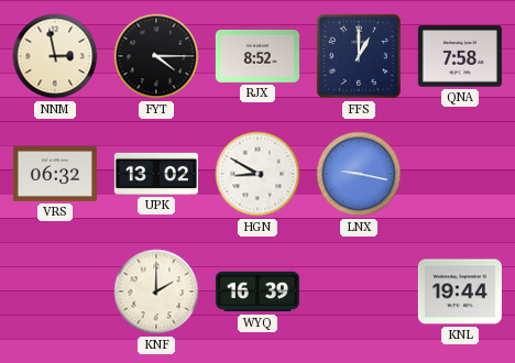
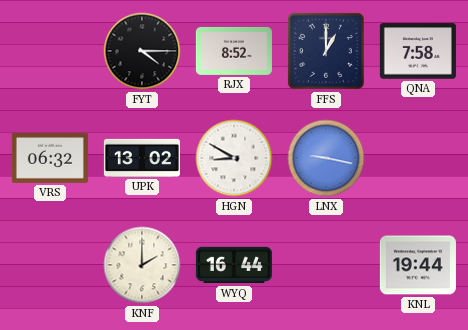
NNM: 2:58 -> none
WYQ: 16:39 -> 16:44
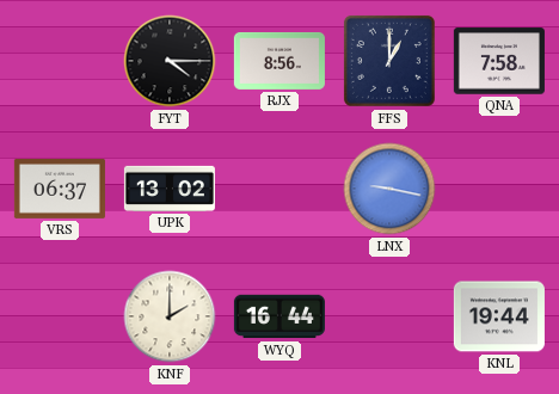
RJX: 8:52 -> 8:56
VRS: 06:32 -> 06:37
HGN: 8:50 -> none
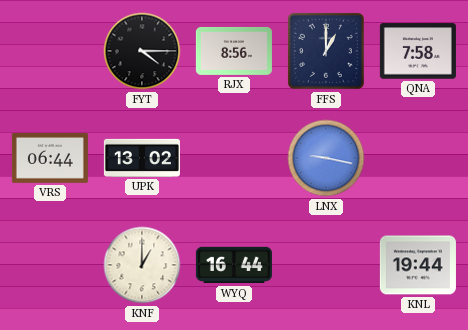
VRS: 06:37 -> 06:44
KNF: 2:00 -> 1:00
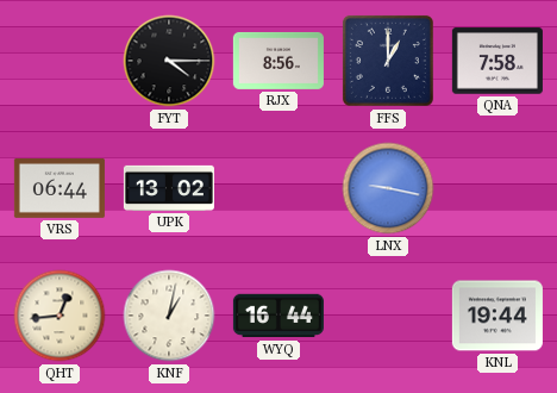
QHT: none -> 12:44
KNF: 1:00 -> 1:02
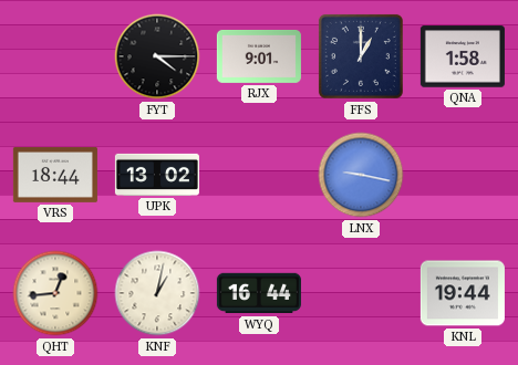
RJX: 8:56 -> 9:01
QNA: 7:58 -> 1:58
VRS: 06:44 -> 18:44
